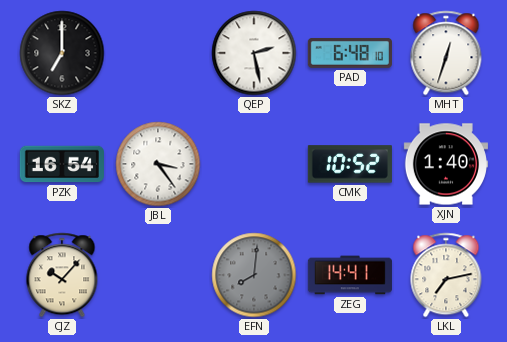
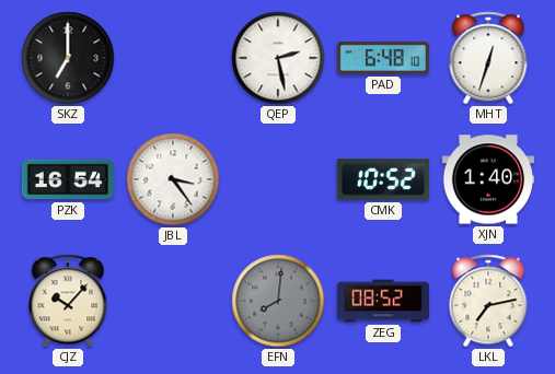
ZEG: 14:41 -> 08:52
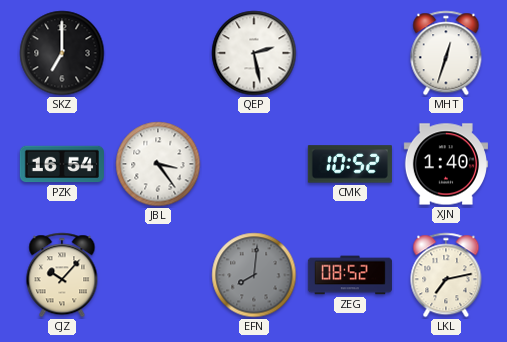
PAD: 6:48 -> none
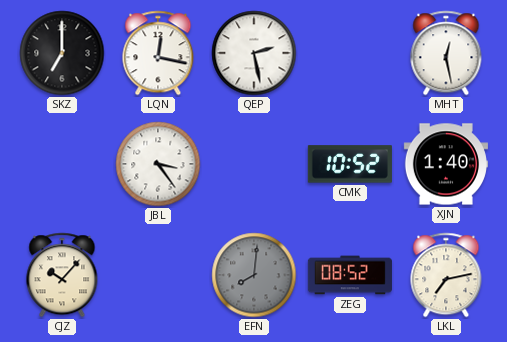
LQN: none -> 12:17
MHT: 12:33 -> 12:28
PZK: 16:54 -> none
